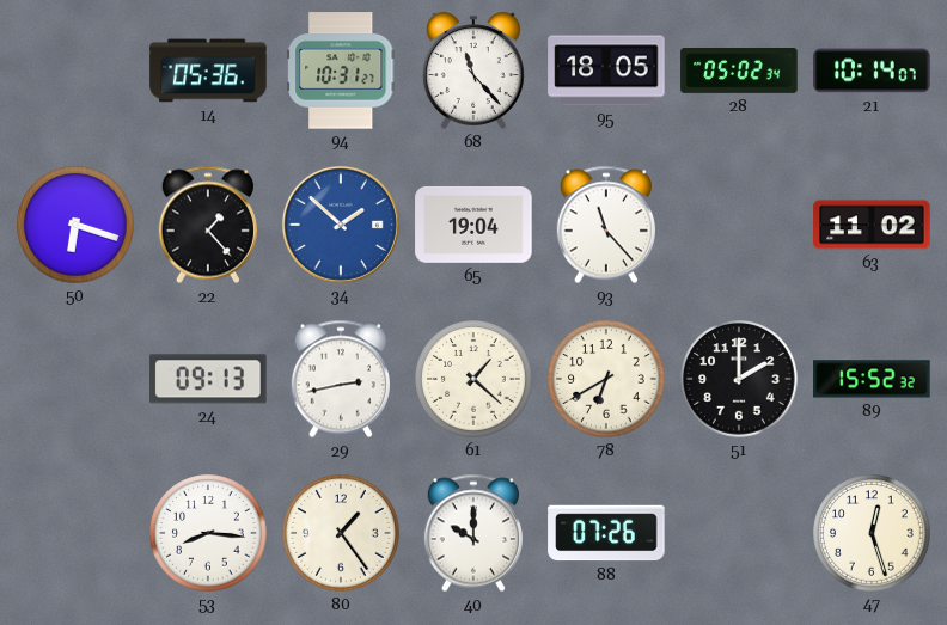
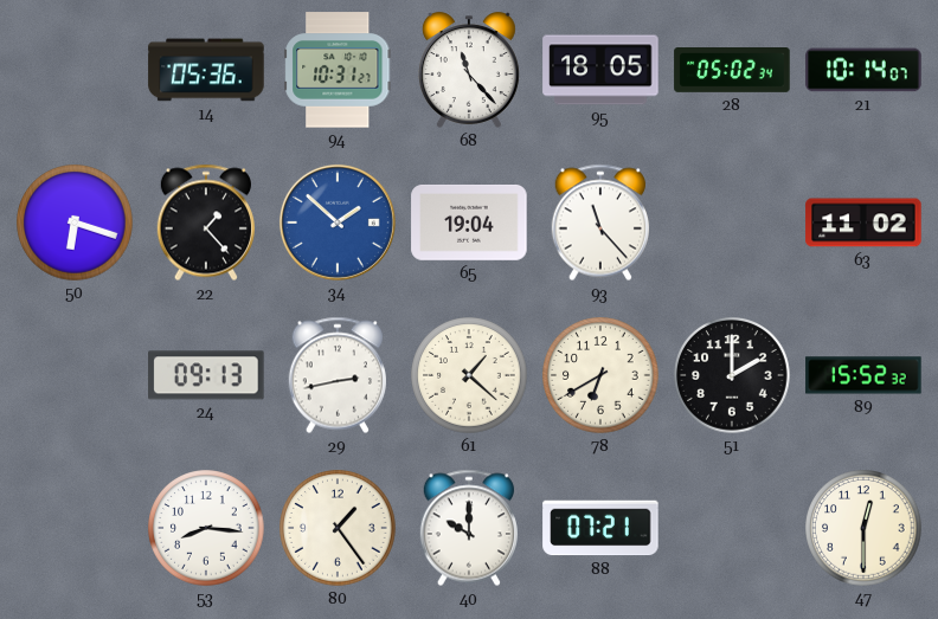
88: 07:26 -> 07:21
47: 12:27 -> 12:30
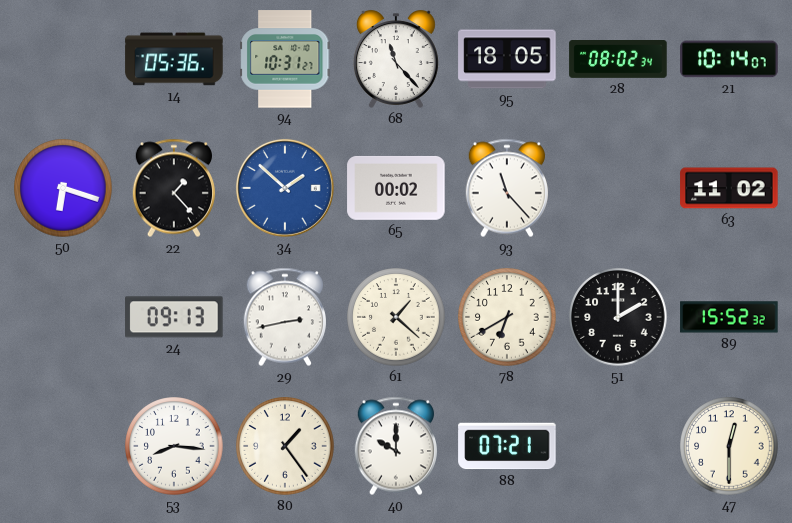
28: 05:02 -> 08:02
65: 19:04 -> 00:02
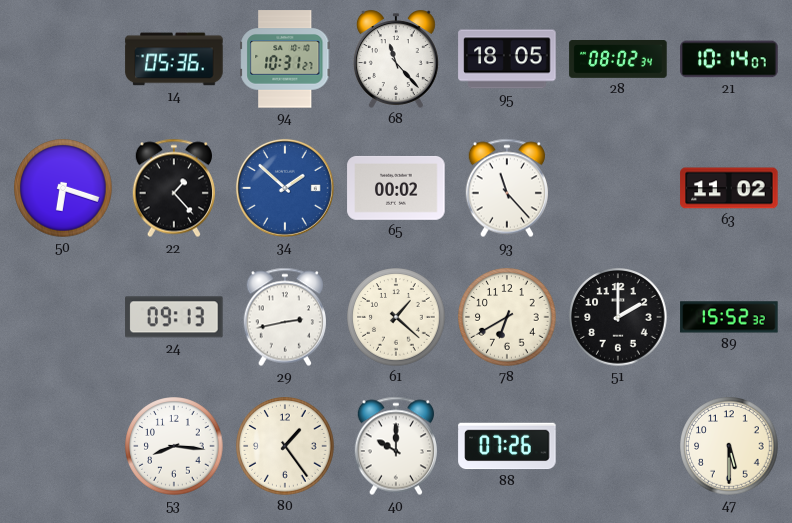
88: 07:21 -> 07:26
47: 12:30 -> 5:30
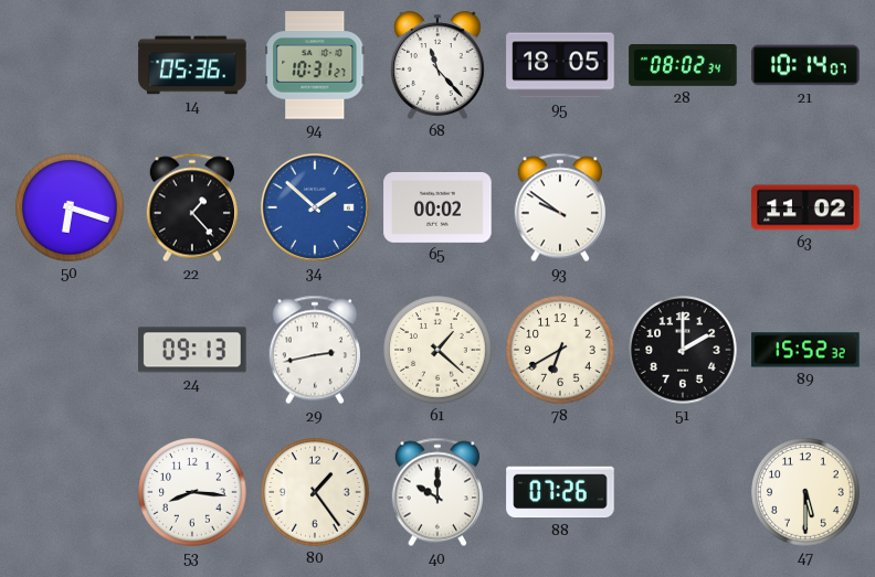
93: 11:23 -> 9:51
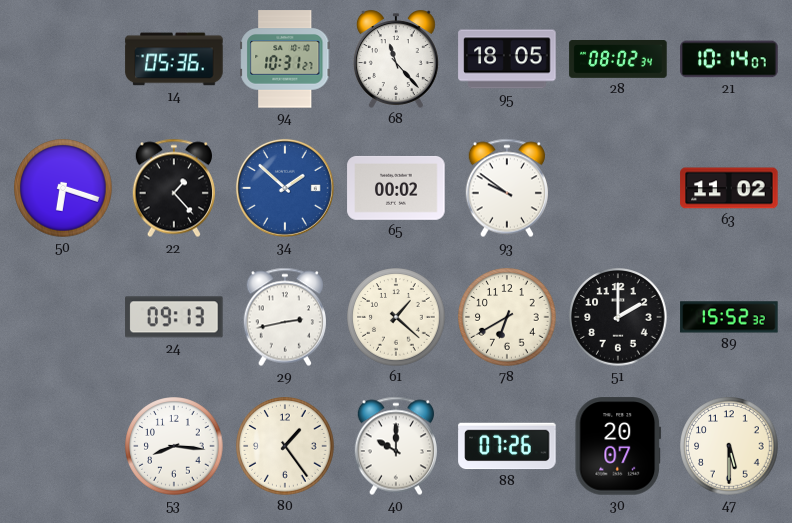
30: none -> 20:07
